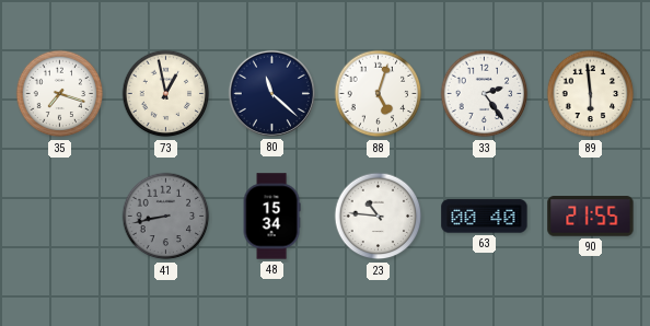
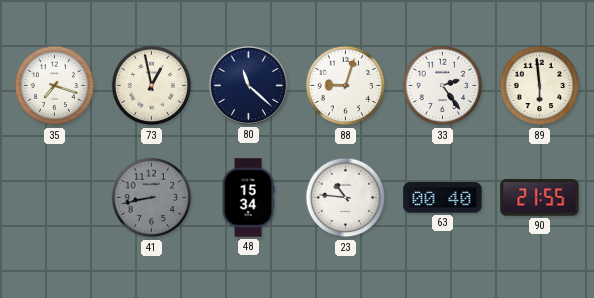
88: 5:03 -> 9:03
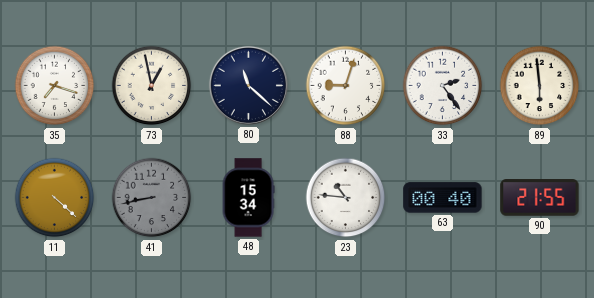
11: none -> 4:22
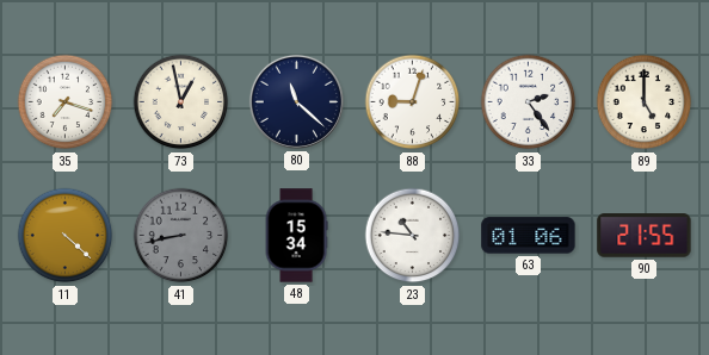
89: 5:59 -> 5:00
63: 00:40 -> 01:06
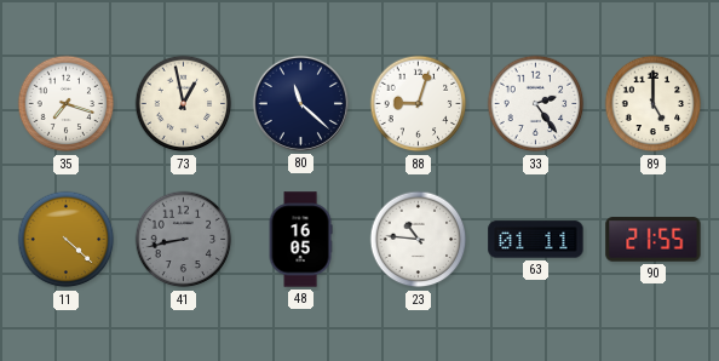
48: 15:34 -> 16:05
63: 01:06 -> 01:11
